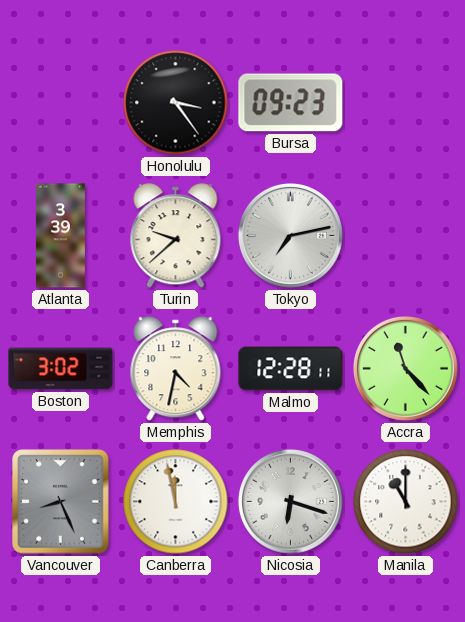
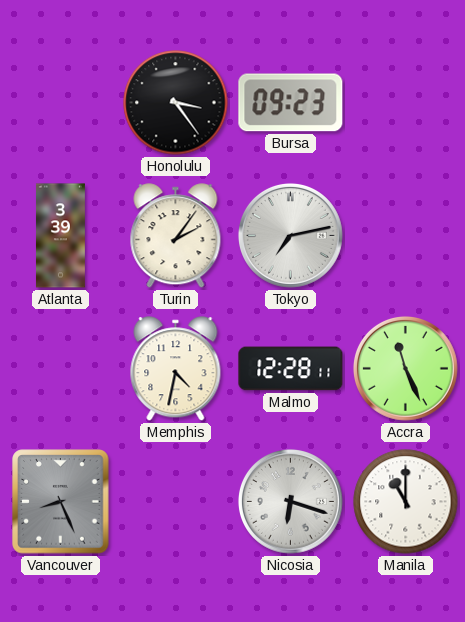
Turin: 9:38 -> 2:06
Boston: 3:02 -> none
Accra: 11:23 -> 11:26
Canberra: 11:58 -> none
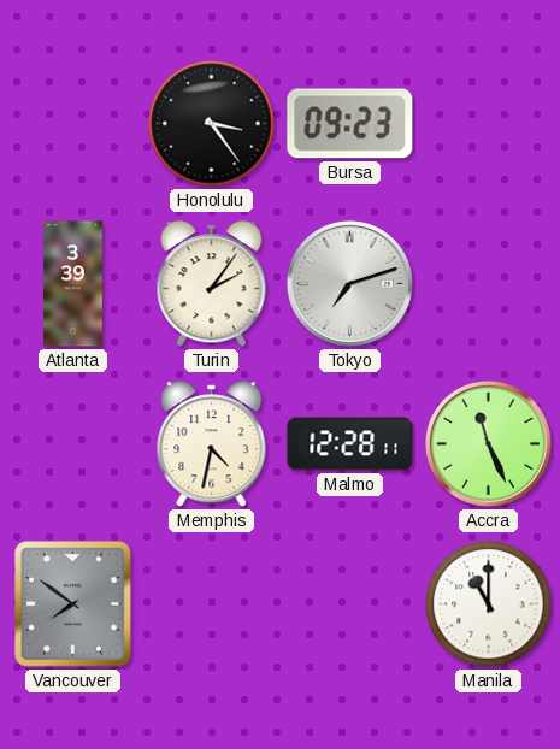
Tokyo: 7:13 -> 7:12
Vancouver: 8:26 -> 7:51
Nicosia: 6:18 -> none
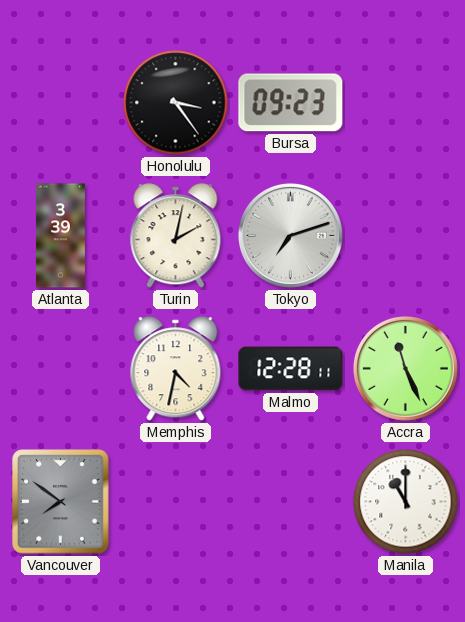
Turin: 2:06 -> 2:02
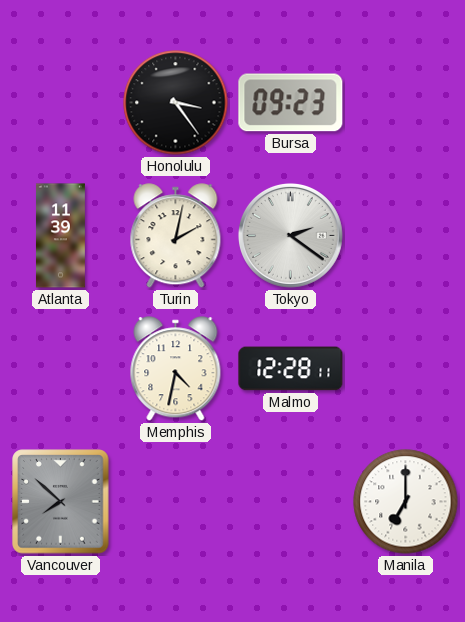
Atlanta: 3:39 -> 11:39
Tokyo: 7:12 -> 2:21
Accra: 11:26 -> none
Vancouver: 7:51 -> 7:52
Manila: 11:00 -> 7:00
